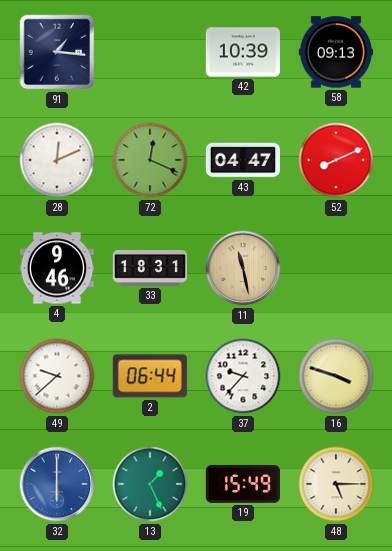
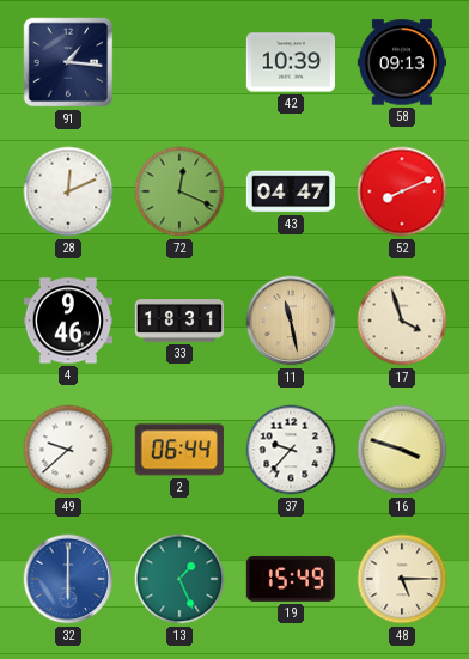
17: none -> 3:57
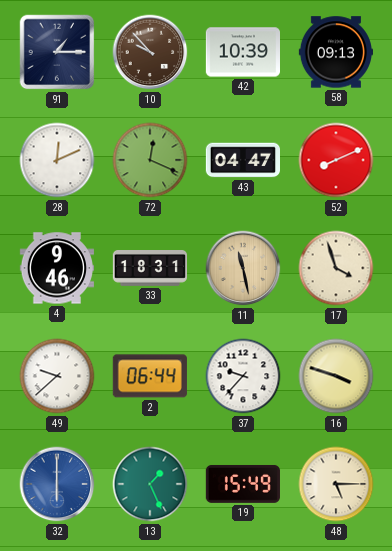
91: 1:16 -> 1:15
10: none -> 9:53
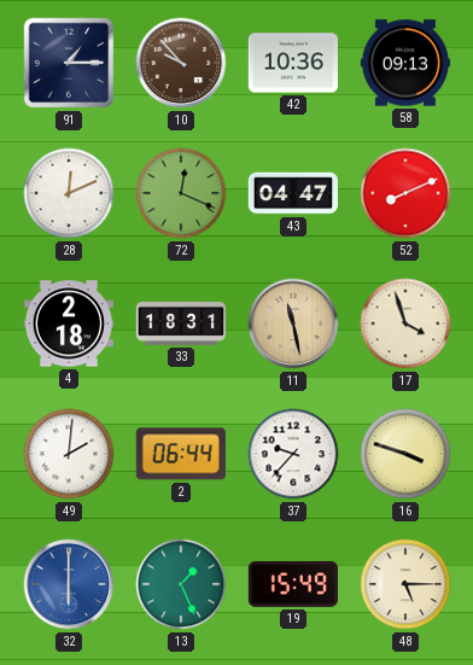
42: 10:39 -> 10:36
4: 9:46 -> 2:18
49: 9:38 -> 2:01
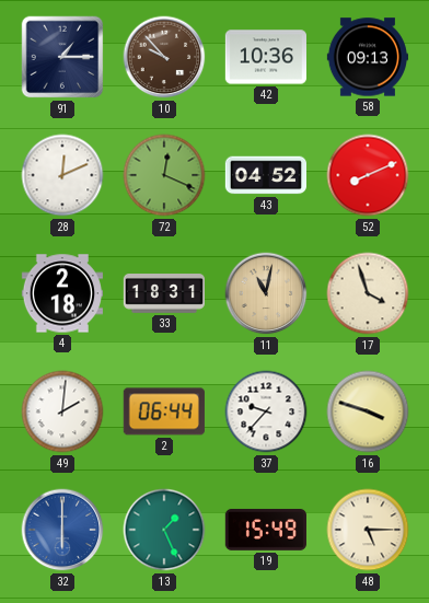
43: 04:47 -> 04:52
11: 11:28 -> 11:02
